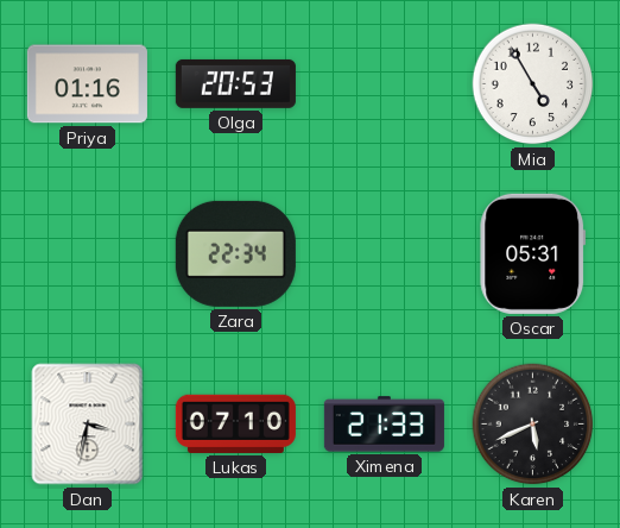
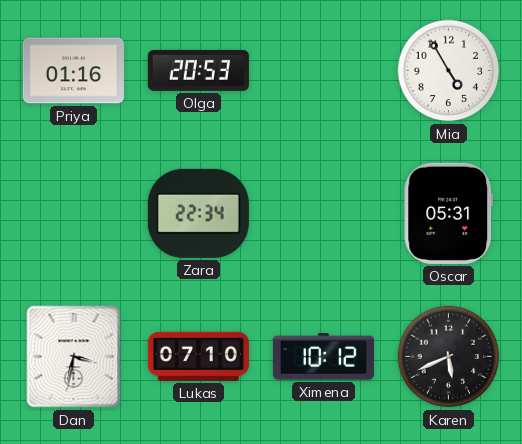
Ximena: 21:33 -> 10:12
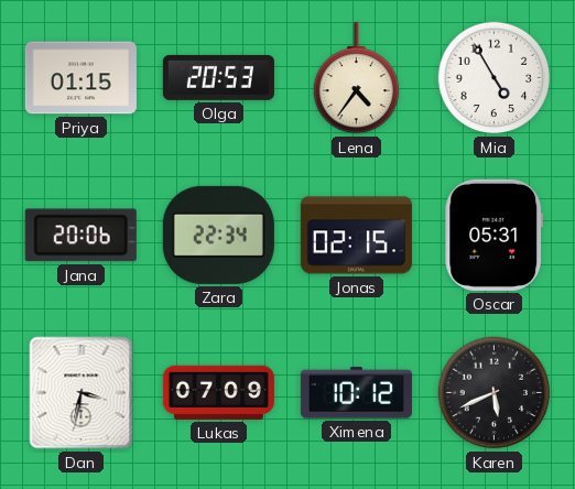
Priya: 01:16 -> 01:15
Lena: none -> 4:36
Jana: none -> 20:06
Jonas: none -> 02:15
Lukas: 07:10 -> 07:09
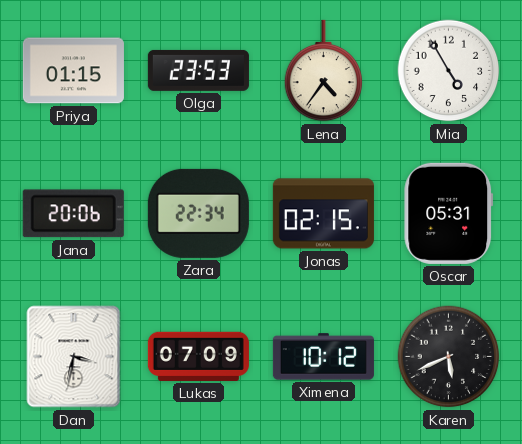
Olga: 20:53 -> 23:53
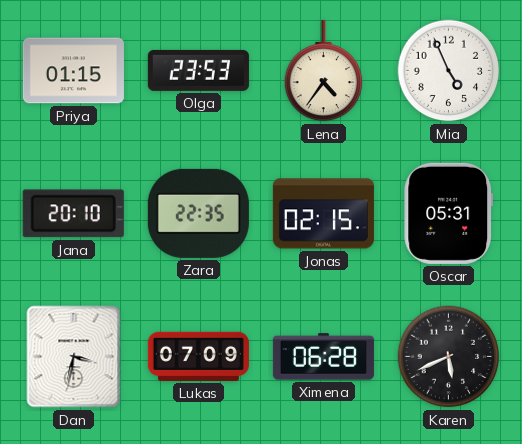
Mia: 4:55 -> 4:56
Jana: 20:06 -> 20:10
Zara: 22:34 -> 22:35
Ximena: 10:12 -> 06:28
